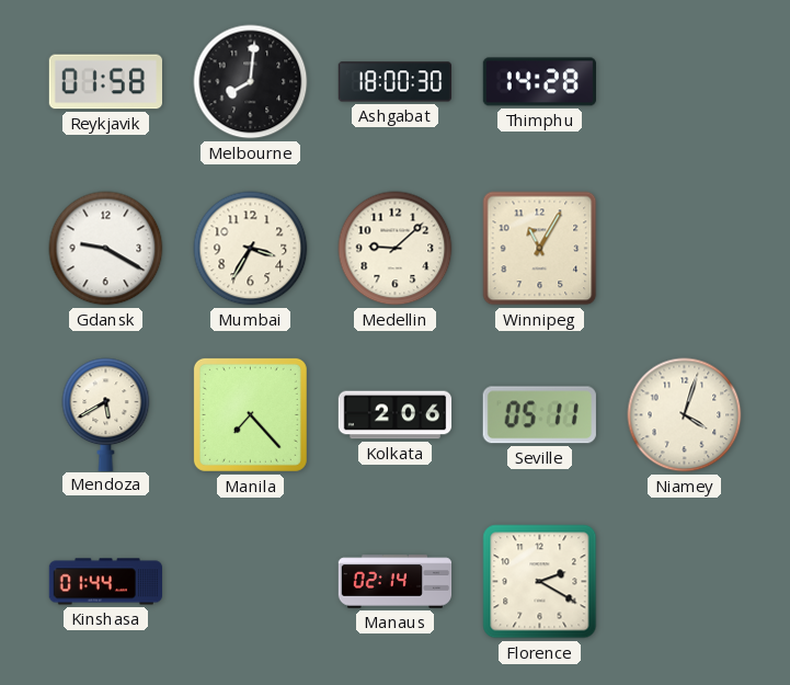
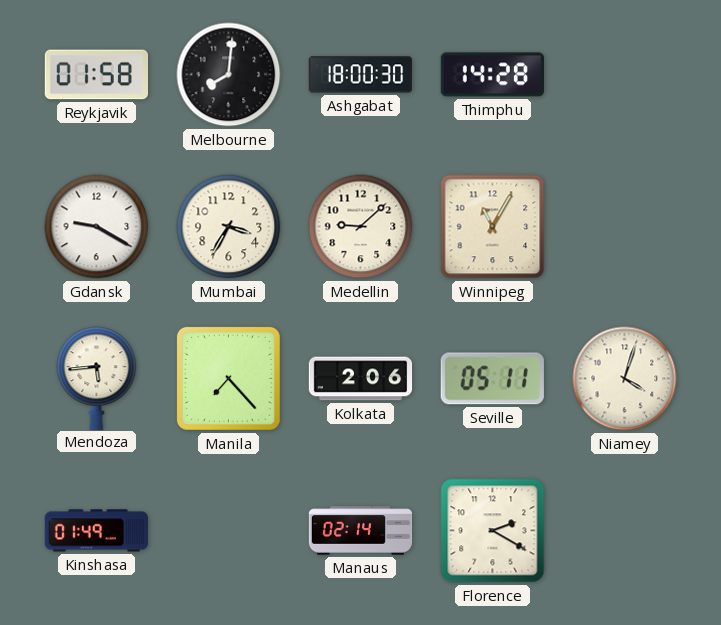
Mendoza: 5:40 -> 5:44
Kinshasa: 01:44 -> 01:49
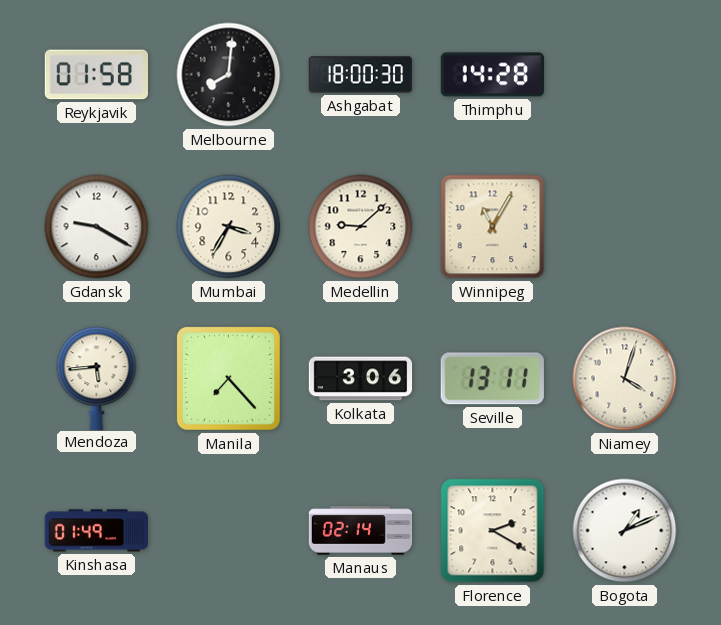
Kolkata: 2:06 -> 3:06
Seville: 05:11 -> 13:11
Bogota: none -> 1:11
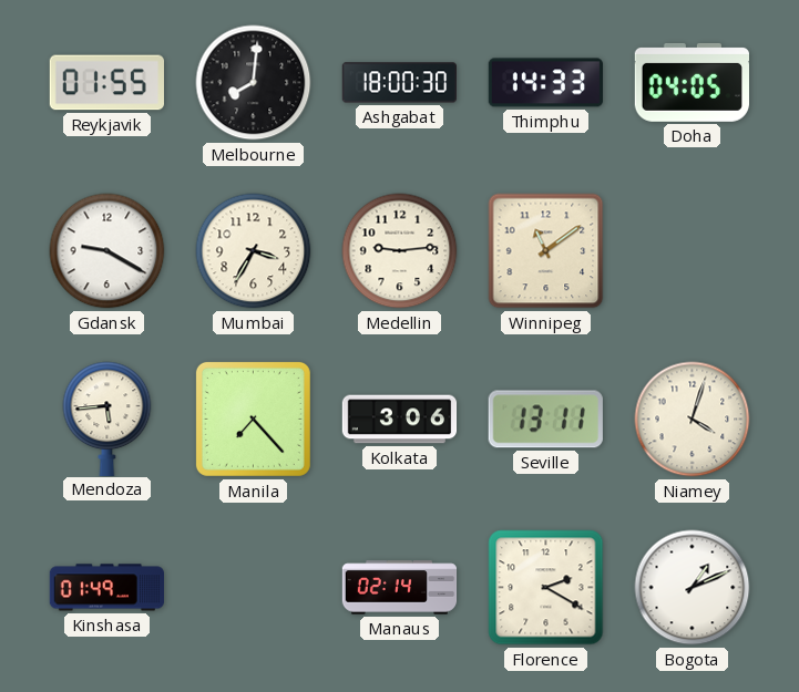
Reykjavik: 01:58 -> 01:55
Thimphu: 14:28 -> 14:33
Doha: none -> 04:05
Medellin: 9:08 -> 9:14
Winnipeg: 11:05 -> 11:09
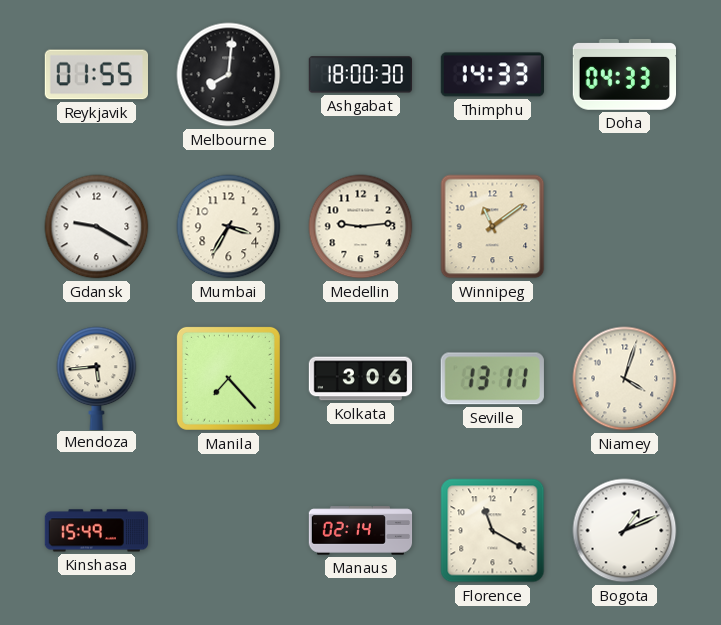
Doha: 04:05 -> 04:33
Kinshasa: 01:49 -> 15:49
Florence: 2:20 -> 11:20
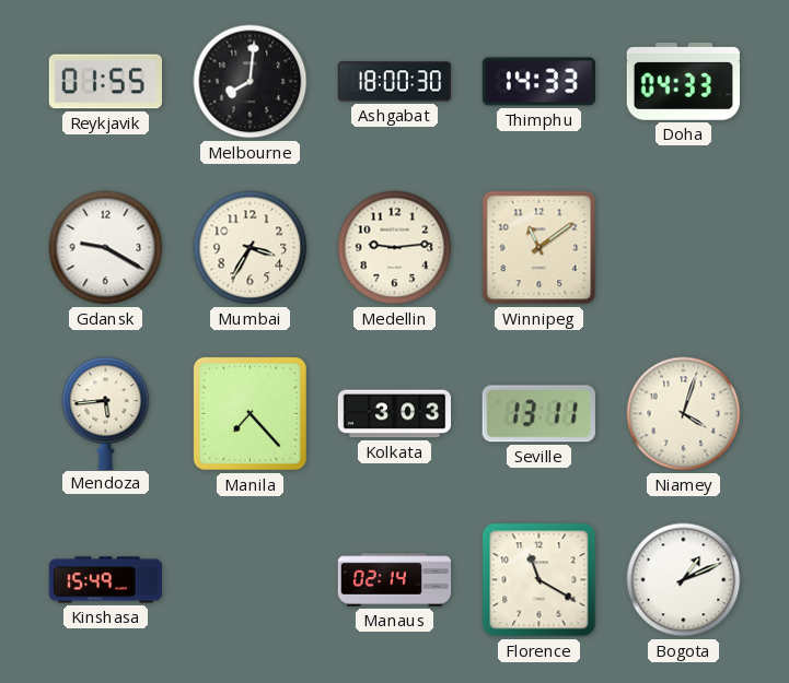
Kolkata: 3:06 -> 3:03
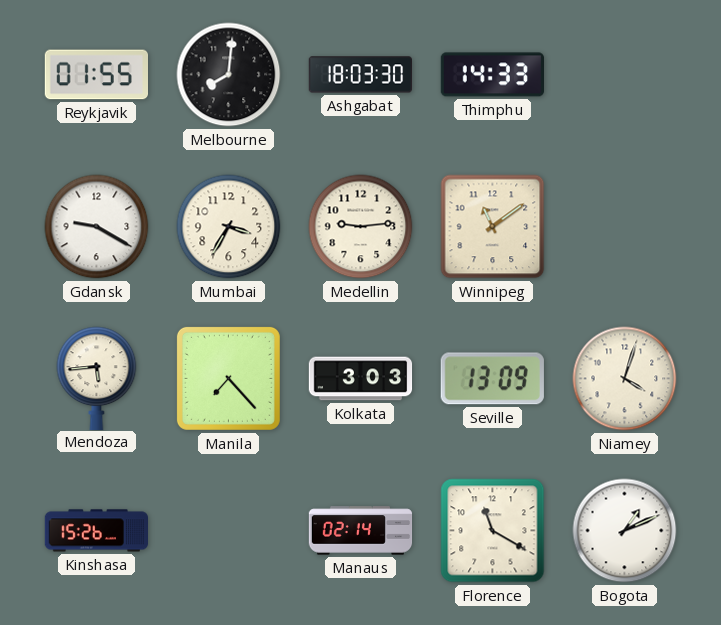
Ashgabat: 18:00 -> 18:03
Doha: 04:33 -> none
Seville: 13:11 -> 13:09
Kinshasa: 15:49 -> 15:26
